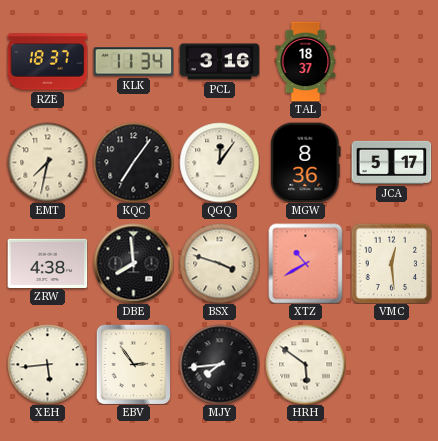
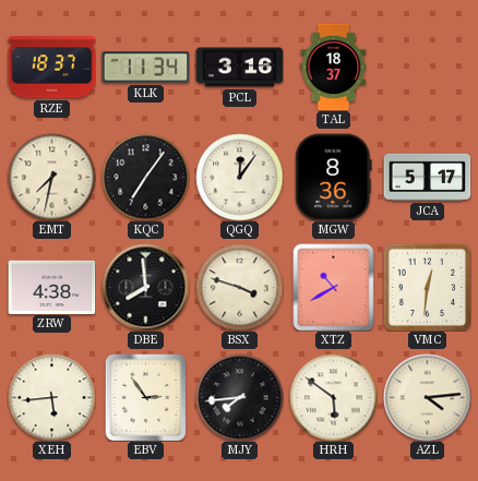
VMC: 12:29 -> 12:31
AZL: none -> 4:14
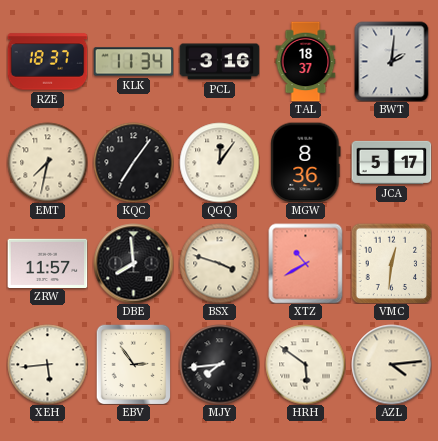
BWT: none -> 2:01
ZRW: 4:38 -> 11:57
